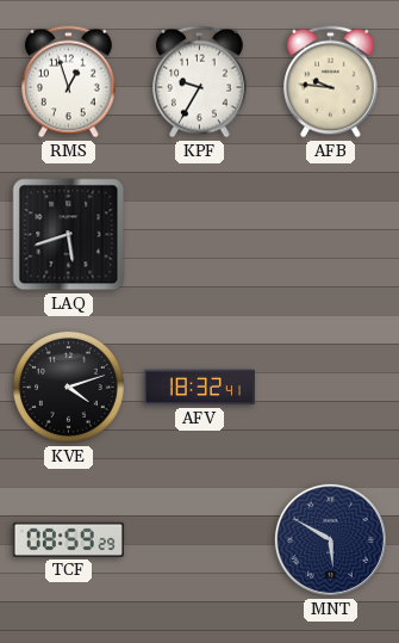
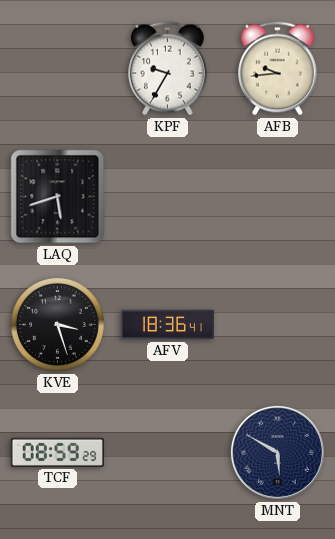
RMS: 12:57 -> none
AFB: 9:46 -> 9:44
KVE: 4:12 -> 3:27
AFV: 18:32 -> 18:36
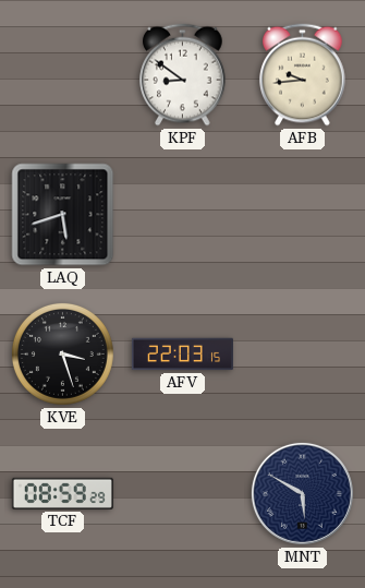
KPF: 9:35 -> 8:51
AFV: 18:36 -> 22:03
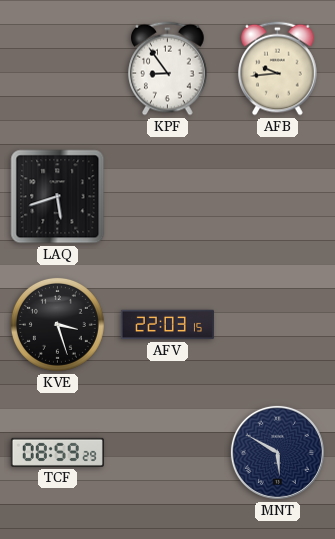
KPF: 8:51 -> 8:54
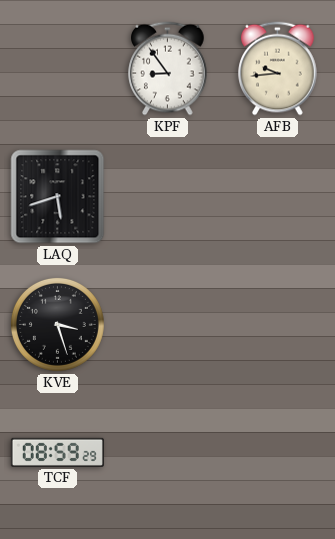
AFV: 22:03 -> none
MNT: 5:50 -> none
